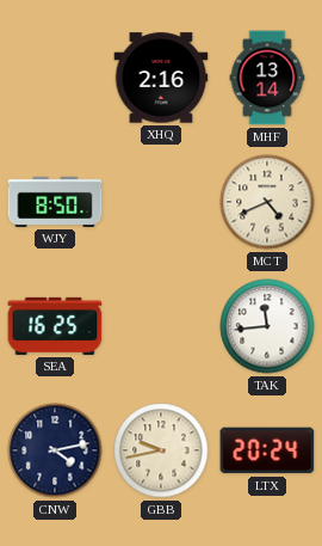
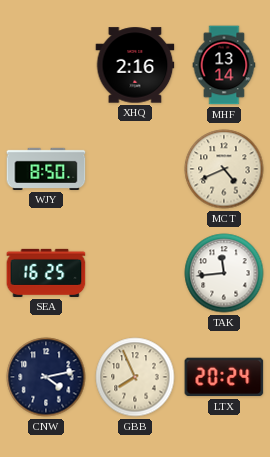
GBB: 9:43 -> 7:56
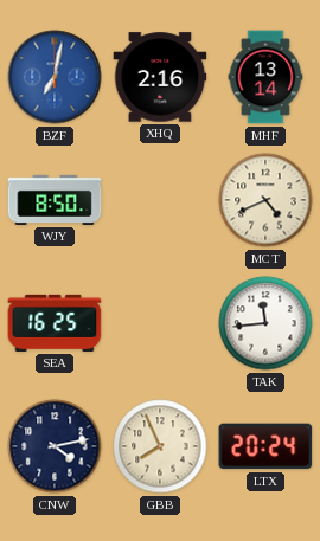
BZF: none -> 7:02
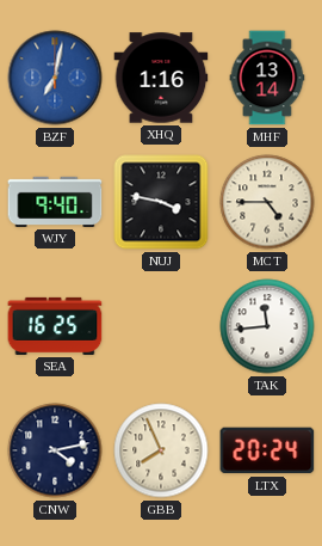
XHQ: 2:16 -> 1:16
WJY: 8:50 -> 9:40
NUJ: none -> 3:47
MCT: 4:41 -> 4:45
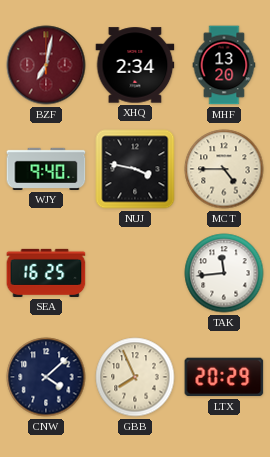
BZF dial: blue -> burgundy
XHQ: 1:16 -> 2:34
MHF: 13:14 -> 13:20
CNW: 4:13 -> 4:08
LTX: 20:24 -> 20:29
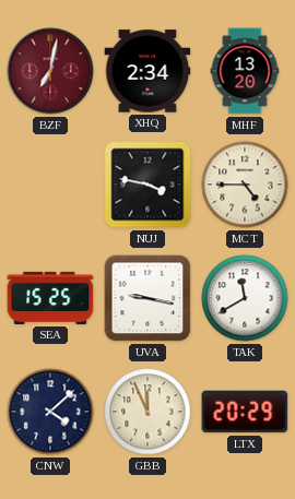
WJY: 9:40 -> none
SEA: 16:25 -> 15:25
UVA: none -> 9:17
TAK: 11:44 -> 11:40
GBB: 7:56 -> 11:56
